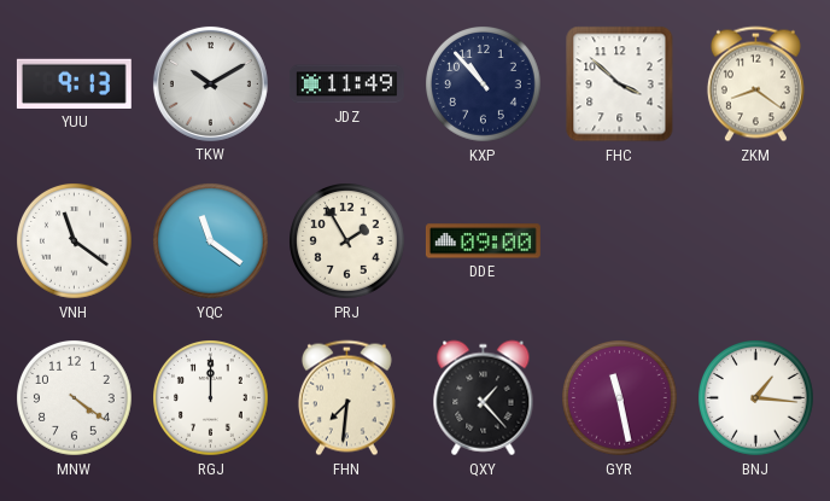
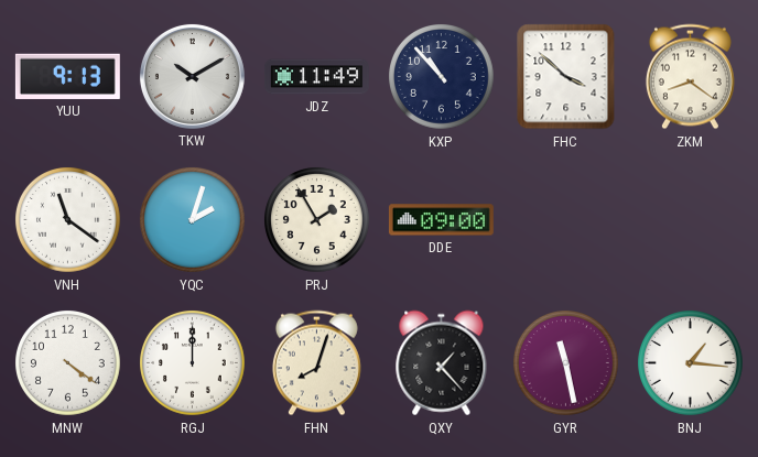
YQC: 11:21 -> 2:03
FHN: 7:31 -> 8:03
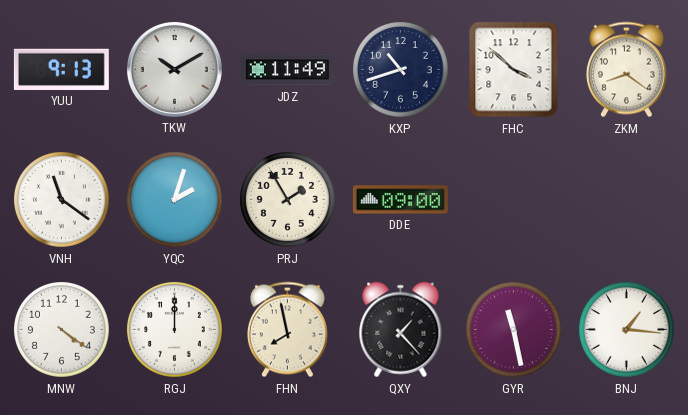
KXP: 10:53 -> 10:42
FHN: 8:03 -> 7:58
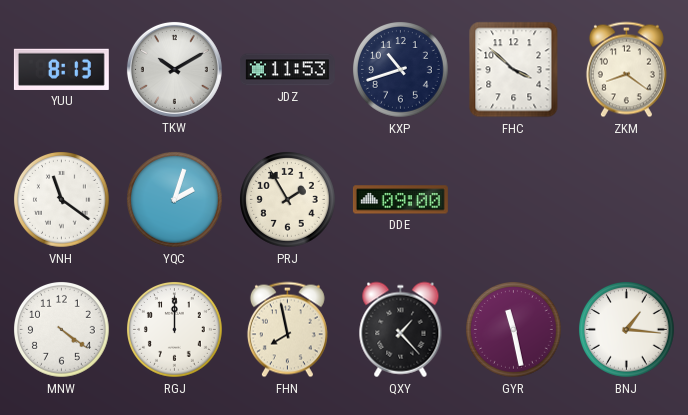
YUU: 9:13 -> 8:13
JDZ: 11:49 -> 11:53
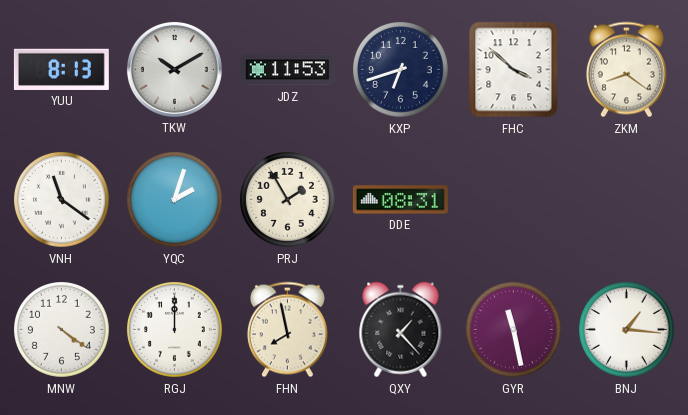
KXP: 10:42 -> 6:42
DDE: 09:00 -> 08:31
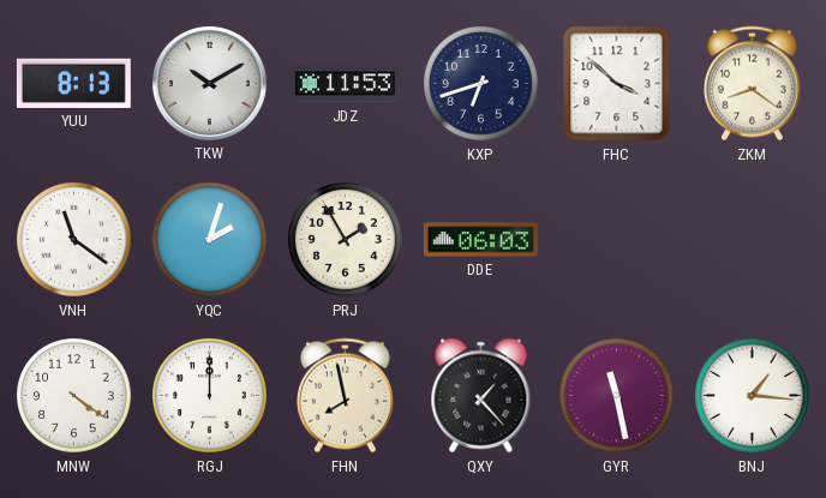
DDE: 08:31 -> 06:03
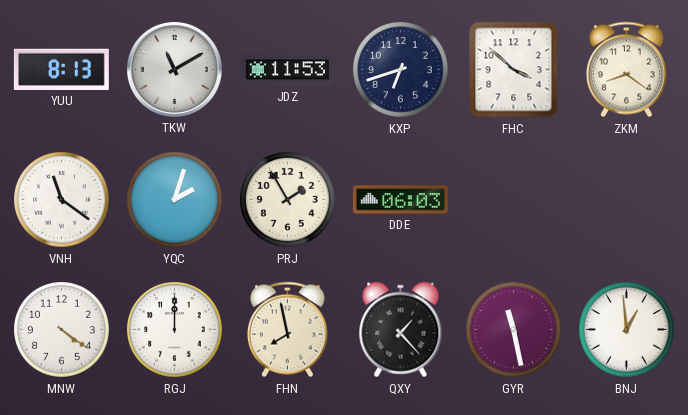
TKW: 10:10 -> 11:10
BNJ: 1:16 -> 12:59
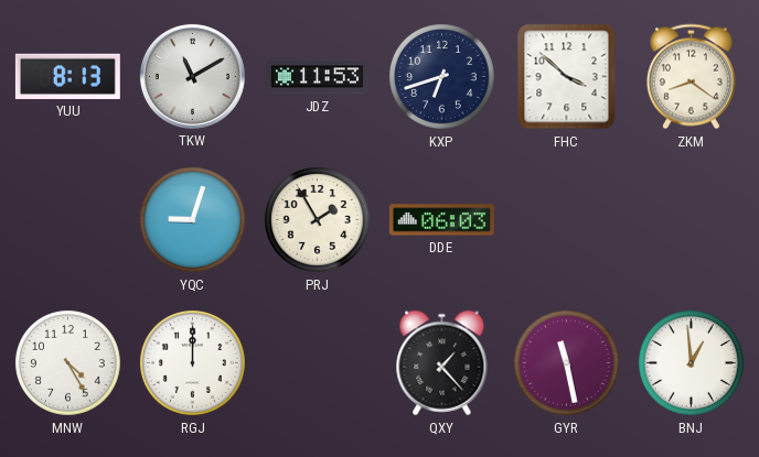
VNH: 11:21 -> none
YQC: 2:03 -> 9:03
MNW: 4:21 -> 4:25
FHN: 7:58 -> none
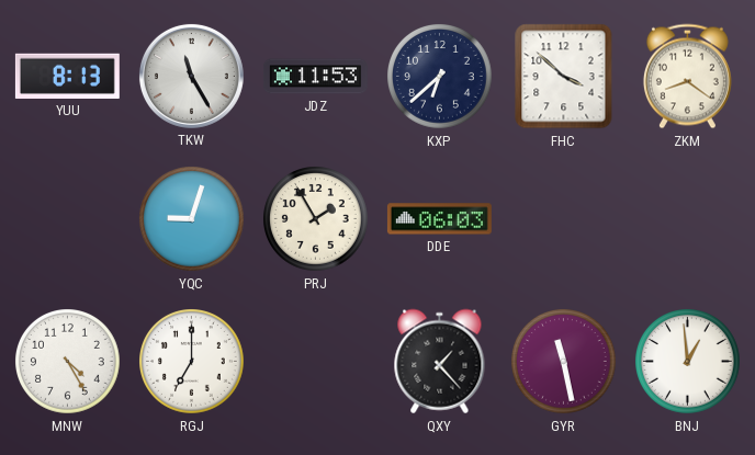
TKW: 11:10 -> 11:25
KXP: 6:42 -> 6:38
RGJ: 12:00 -> 7:00
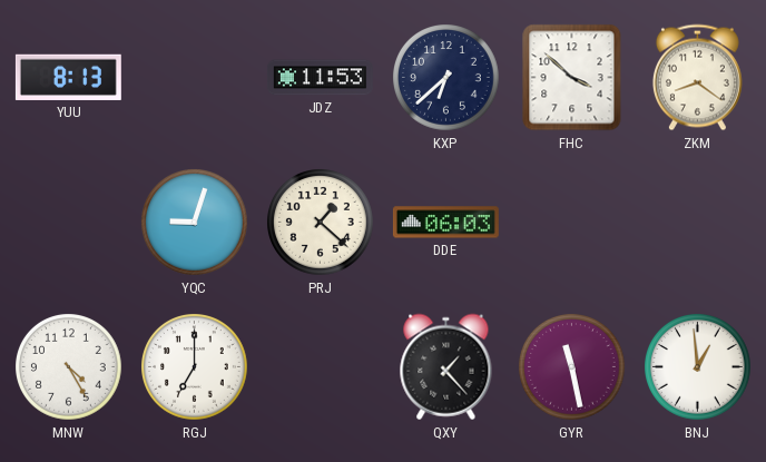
TKW: 11:25 -> none
PRJ: 1:55 -> 1:22
